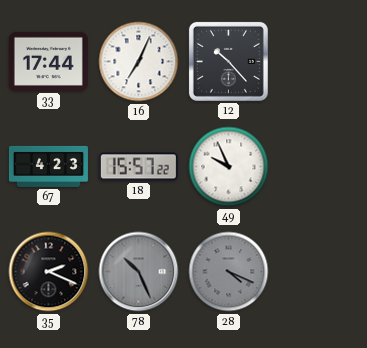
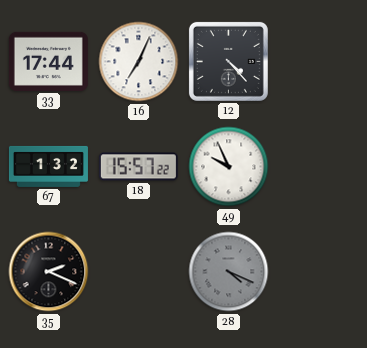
12: 10:23 -> 4:23
67: 4:23 -> 1:32
78: 10:26 -> none
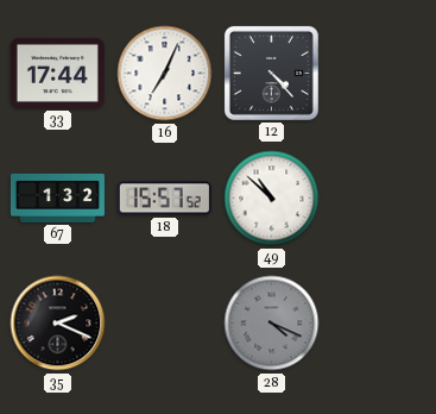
18: 15:57:22 -> 15:57:52
49: 9:56 -> 10:52
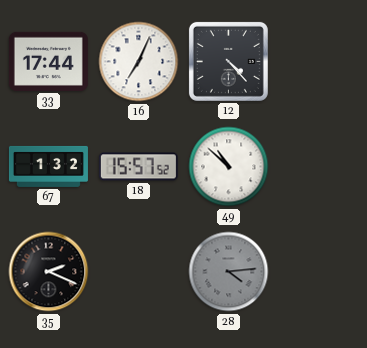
28: 4:19 -> 4:14
